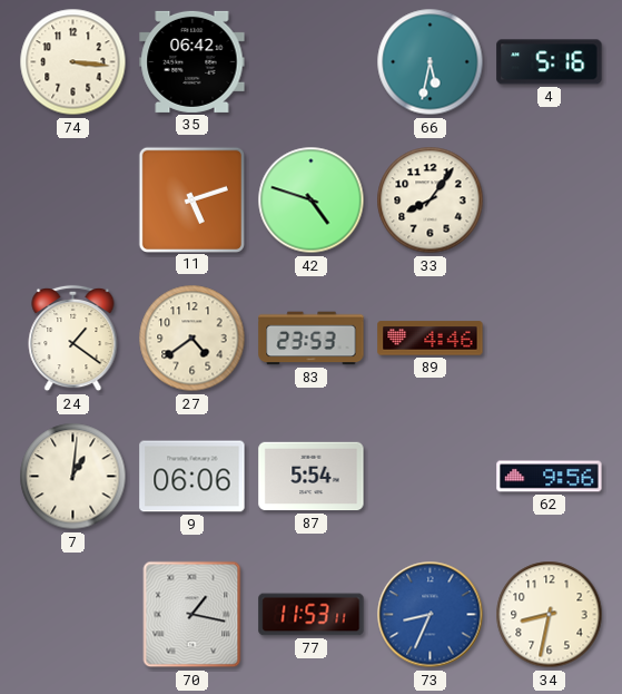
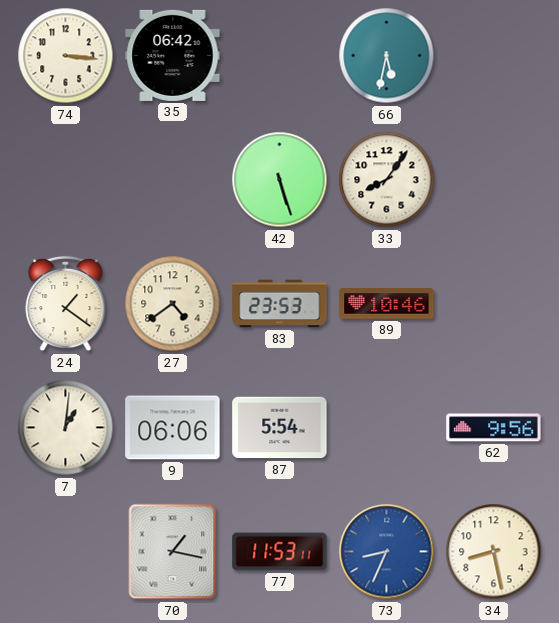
4: 5:16 -> none
11: 5:12 -> none
42: 4:48 -> 5:27
89: 4:46 -> 10:46
34: 8:32 -> 8:28
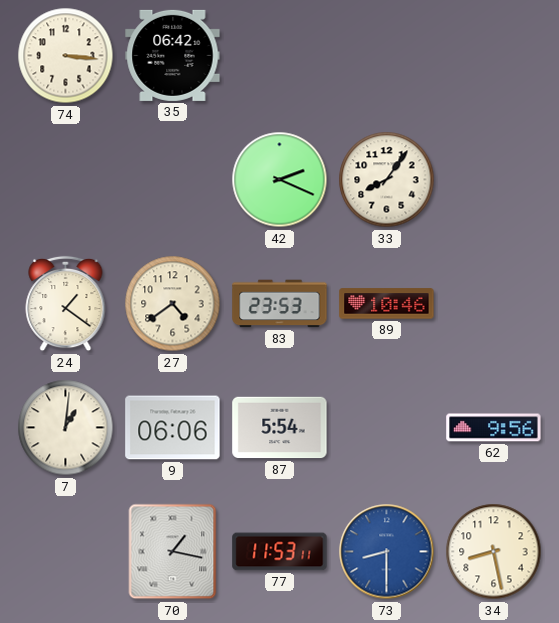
66: 5:32 -> none
42: 5:27 -> 2:19
73: 8:34 -> 8:30
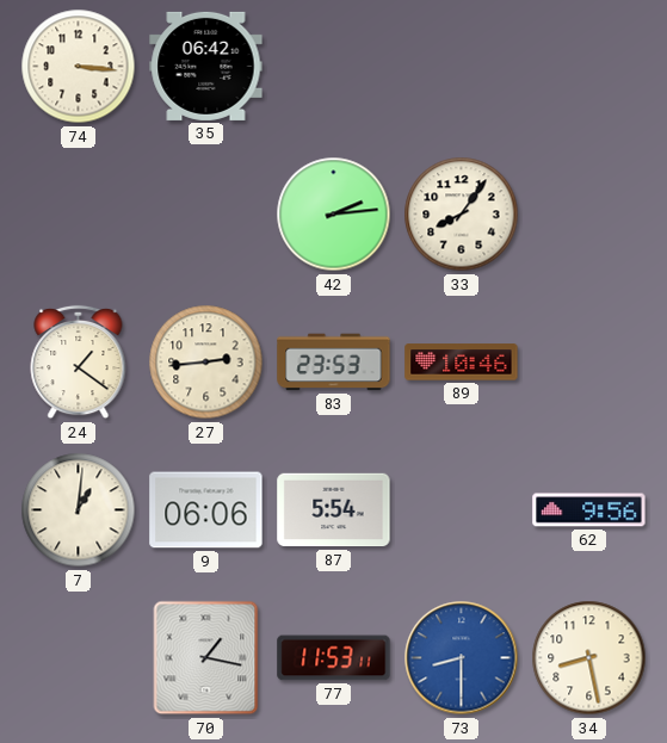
42: 2:19 -> 2:14
27: 4:39 -> 2:44
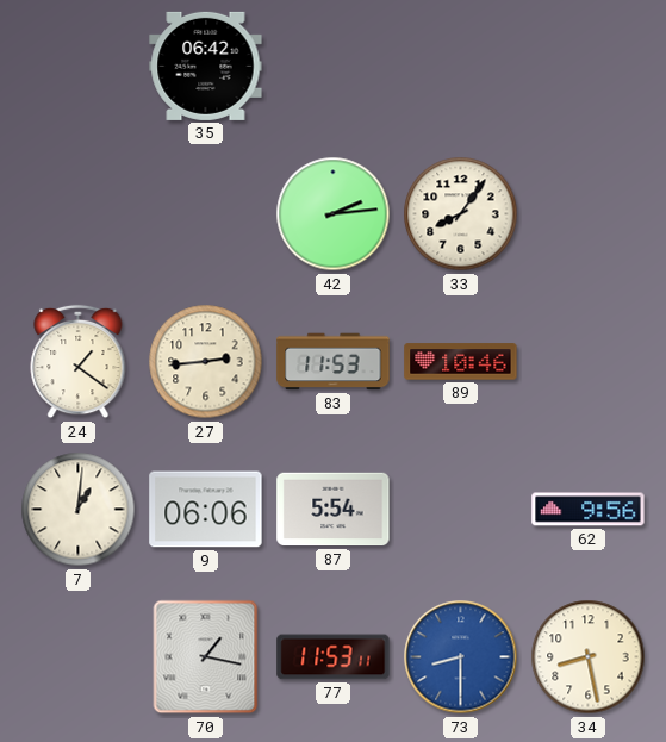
74: 3:16 -> none
83: 23:53 -> 11:53
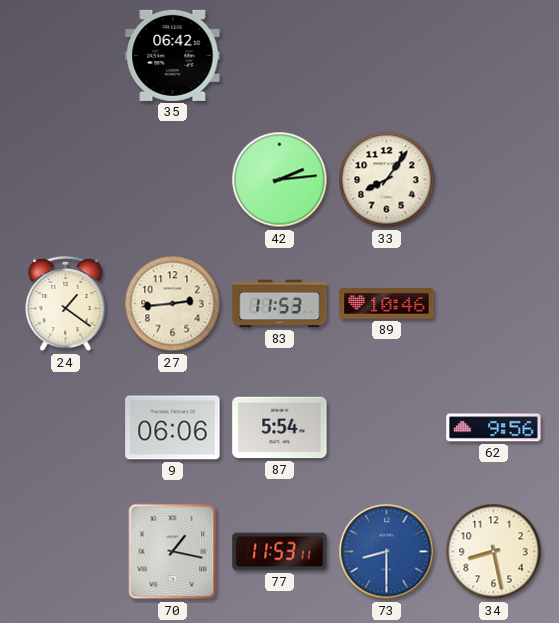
7: 1:01 -> none
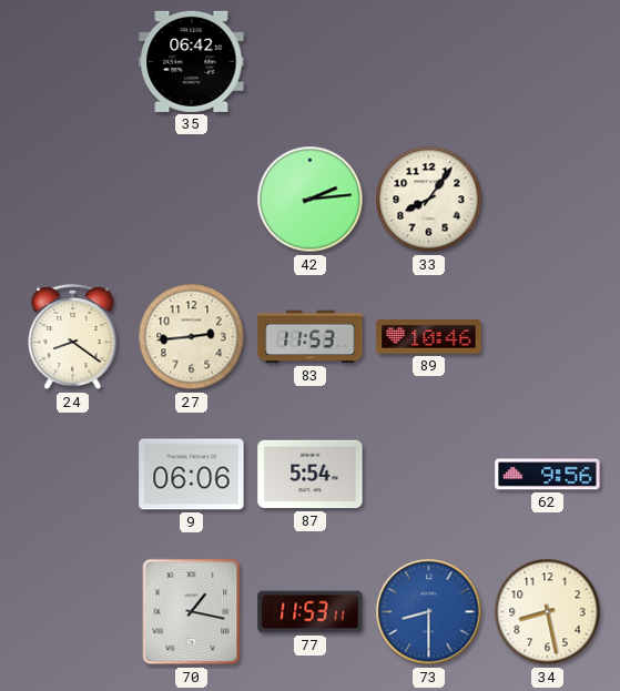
24: 1:21 -> 8:21
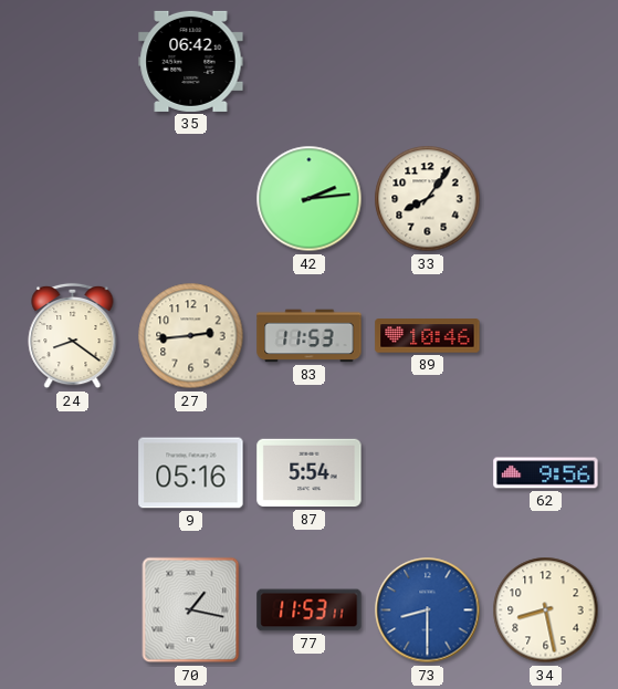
9: 06:06 -> 05:16
